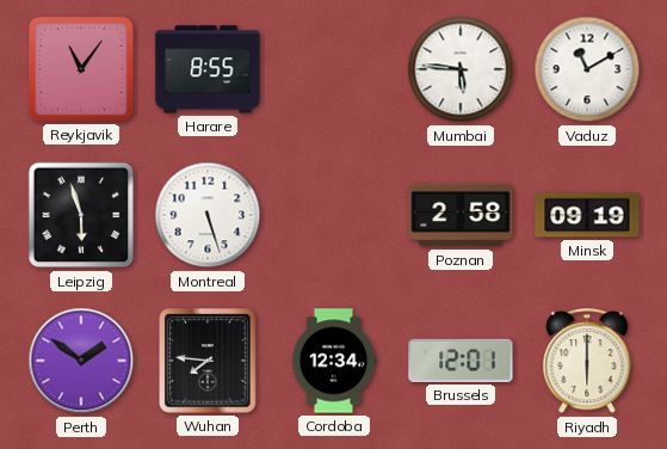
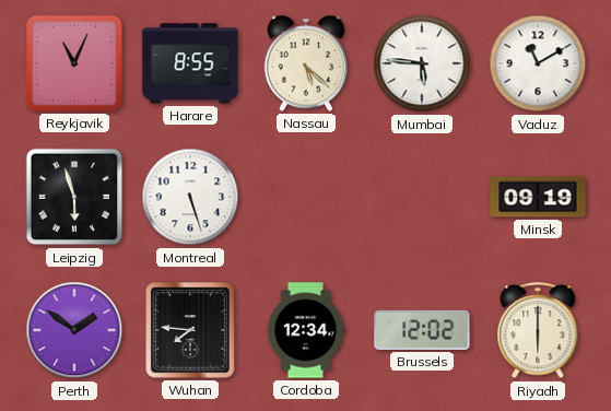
Reykjavik: 11:06 -> 11:04
Nassau: none -> 5:22
Poznan: 2:58 -> none
Brussels: 12:01 -> 12:02
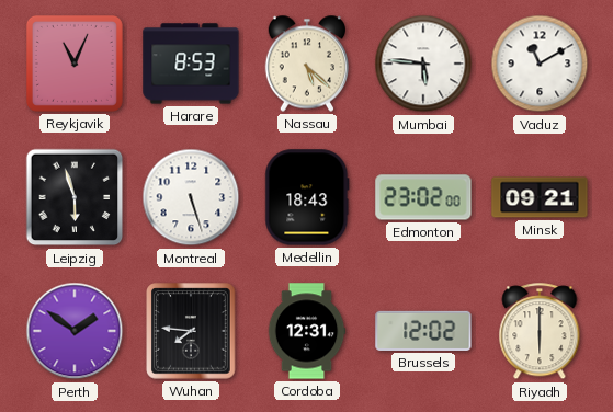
Harare: 8:55 -> 8:53
Medellin: none -> 18:43
Edmonton: none -> 23:02
Minsk: 09:19 -> 09:21
Cordoba: 12:34 -> 12:31
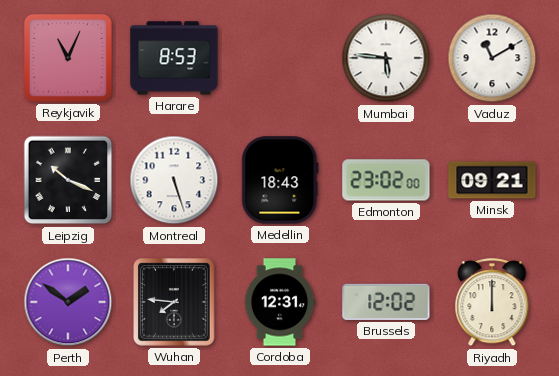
Nassau: 5:22 -> none
Leipzig: 5:57 -> 10:19
Riyadh: 6:00 -> 12:00
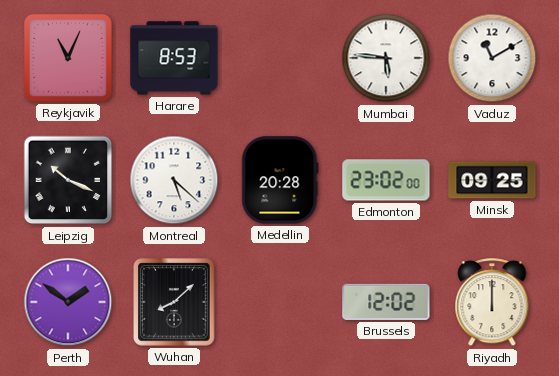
Montreal: 5:27 -> 5:22
Medellin: 18:43 -> 20:28
Minsk: 09:21 -> 09:25
Wuhan: 7:46 -> 8:08
Cordoba: 12:31 -> none
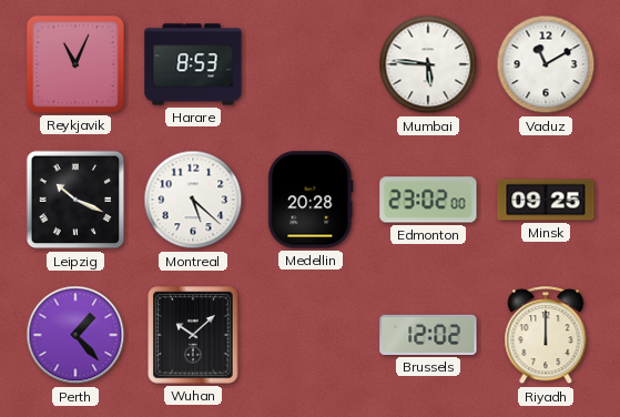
Perth: 1:51 -> 1:23
Wuhan: 8:08 -> 10:08
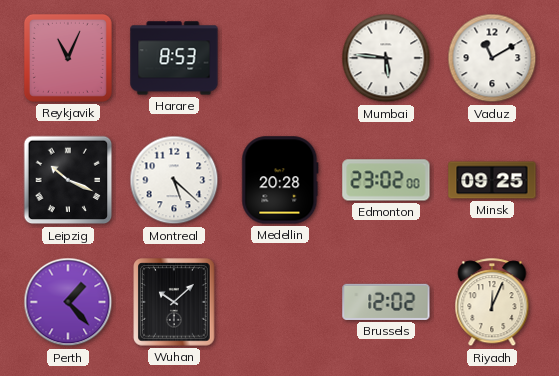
Riyadh: 12:00 -> 12:04
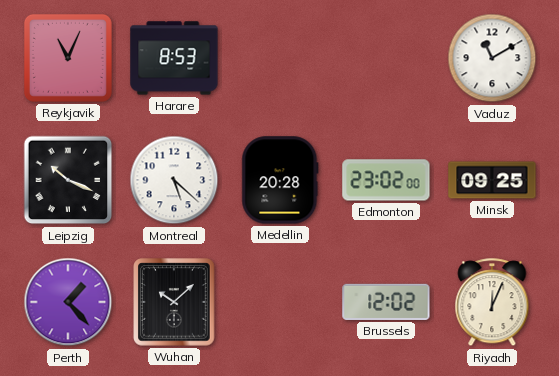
Mumbai: 5:46 -> none
